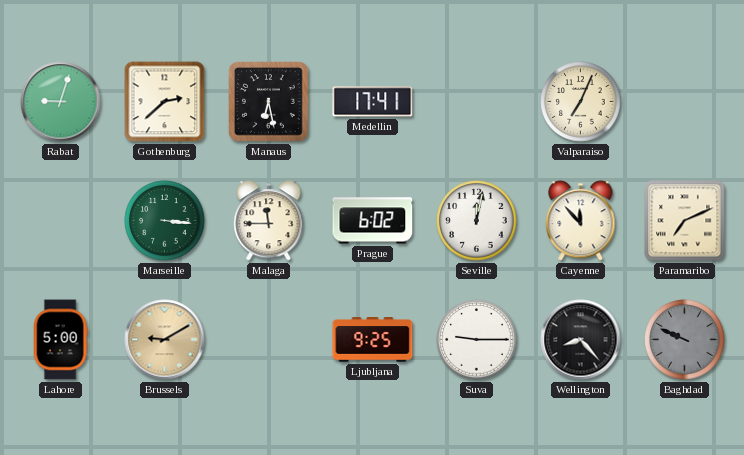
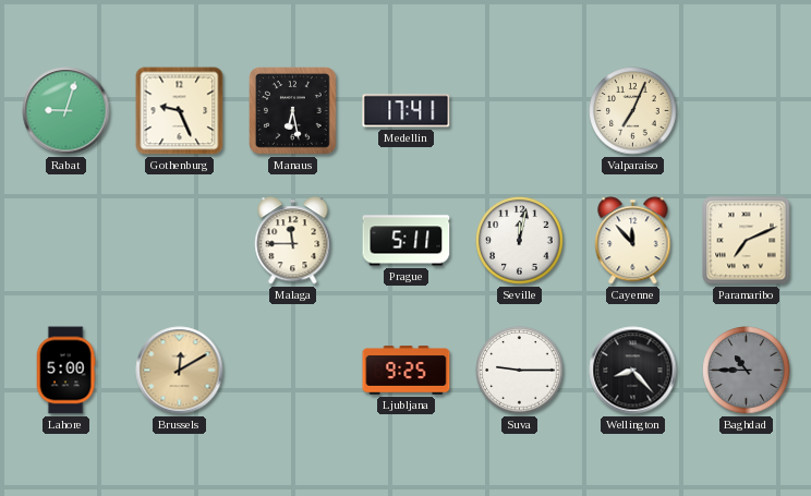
Gothenburg: 2:38 -> 9:26
Marseille: 3:16 -> none
Prague: 6:02 -> 5:11
Brussels: 9:10 -> 12:10
Baghdad: 9:49 -> 10:45
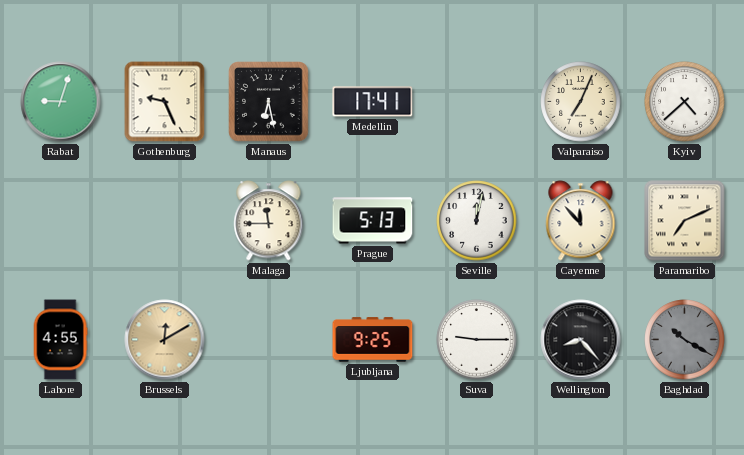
Kyiv: none -> 4:38
Prague: 5:11 -> 5:13
Lahore: 5:00 -> 4:55
Baghdad: 10:45 -> 10:20
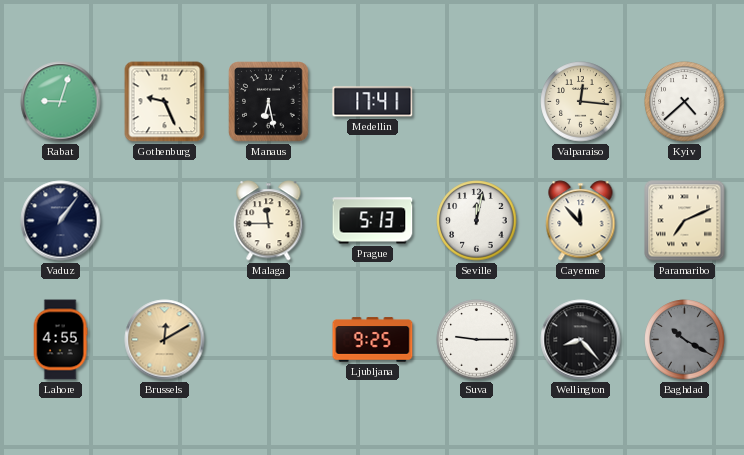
Valparaiso: 7:04 -> 12:16
Vaduz: none -> 1:06
